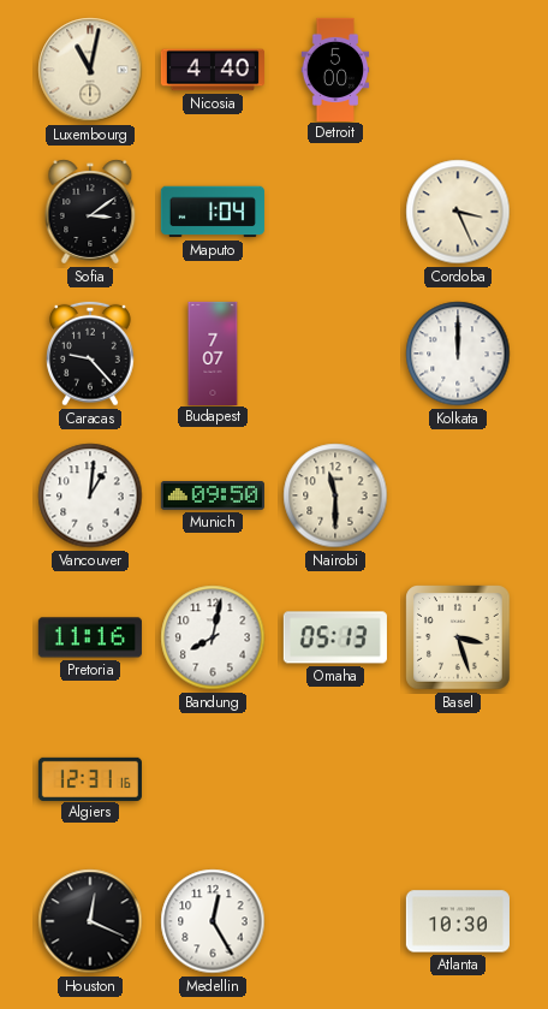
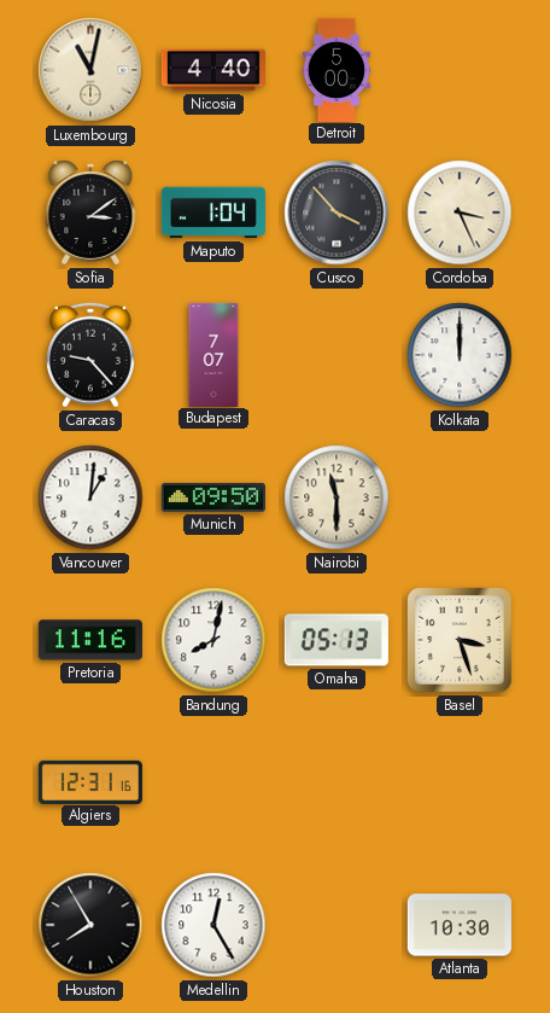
Cusco: none -> 3:53
Houston: 12:19 -> 7:55
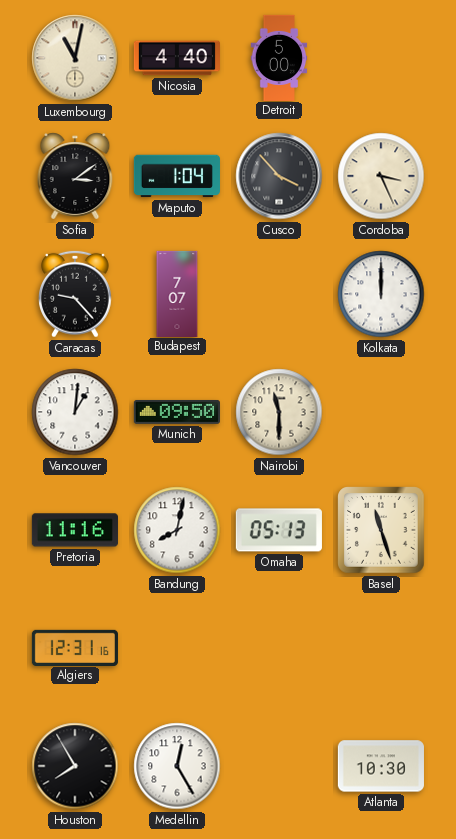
Basel: 3:27 -> 11:27
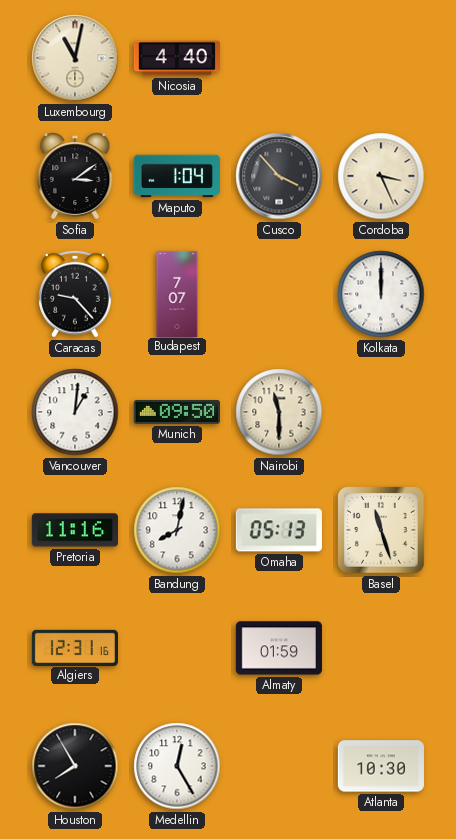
Detroit: 5:00 -> none
Almaty: none -> 01:59
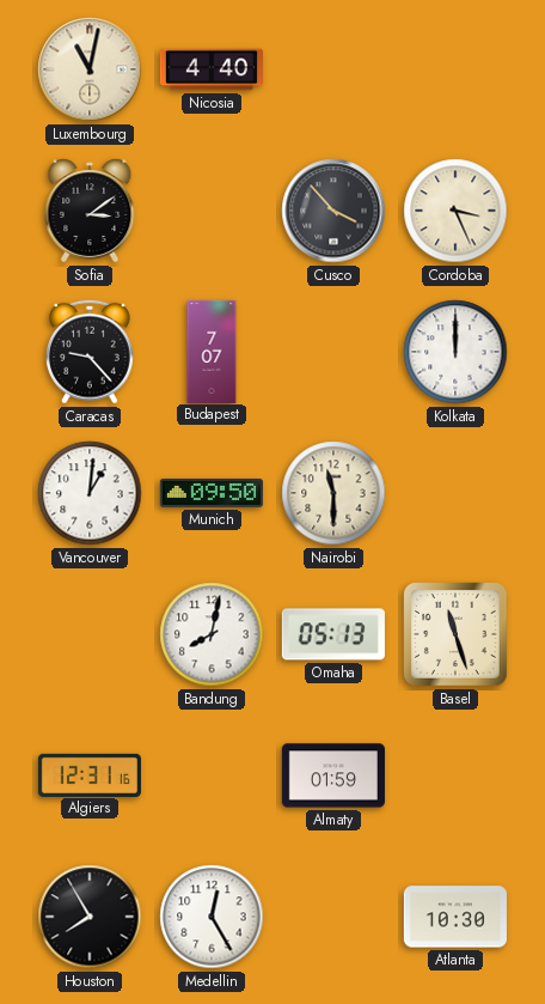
Maputo: 1:04 -> none
Pretoria: 11:16 -> none
